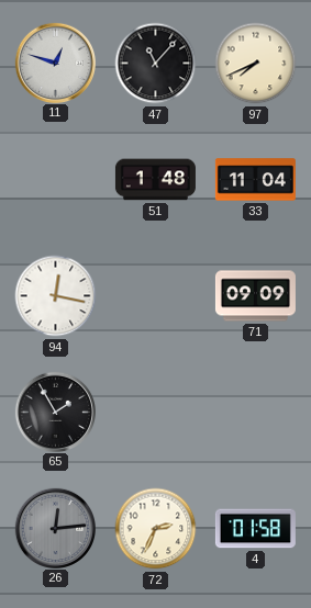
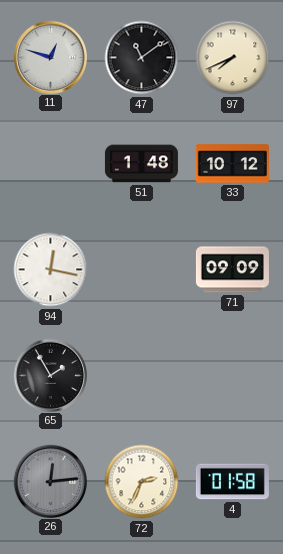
47: 11:07 -> 11:09
33: 11:04 -> 10:12
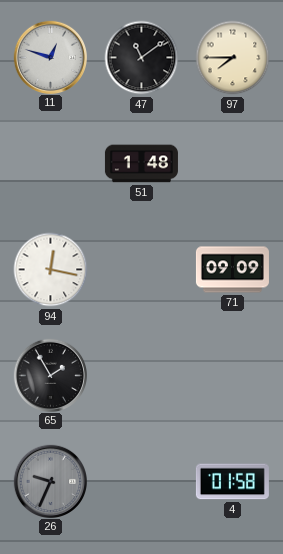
97: 7:41 -> 7:45
33: 10:12 -> none
26: 12:14 -> 9:34
72: 2:34 -> none
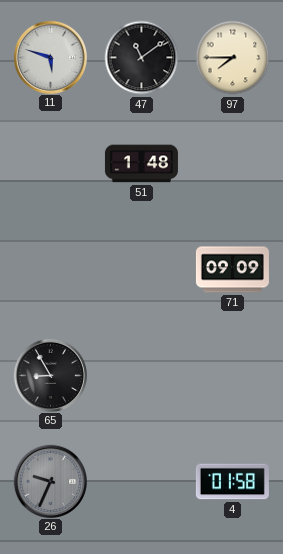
11: 12:48 -> 5:48
94: 12:17 -> none
65: 1:55 -> 8:55
